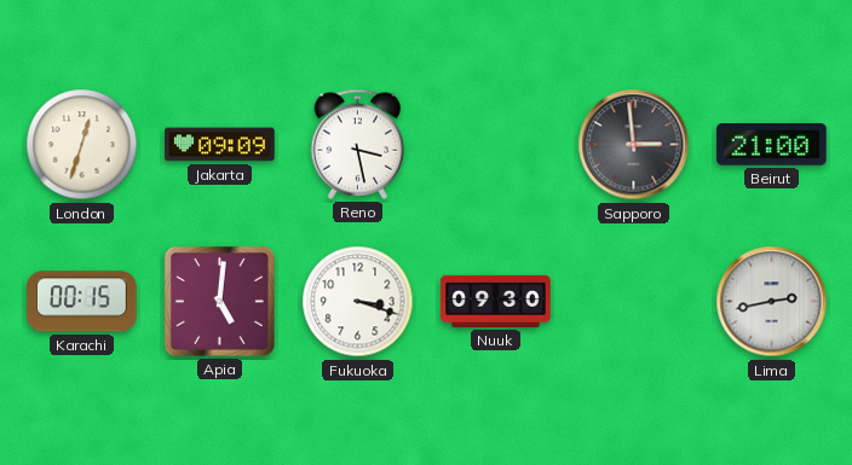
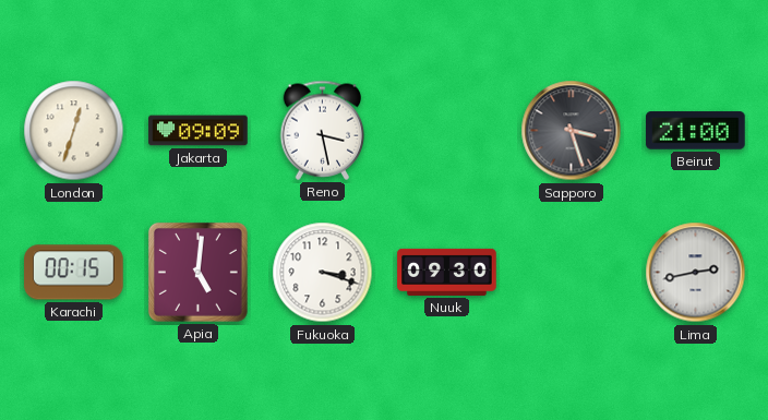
Sapporo: 2:59 -> 3:27
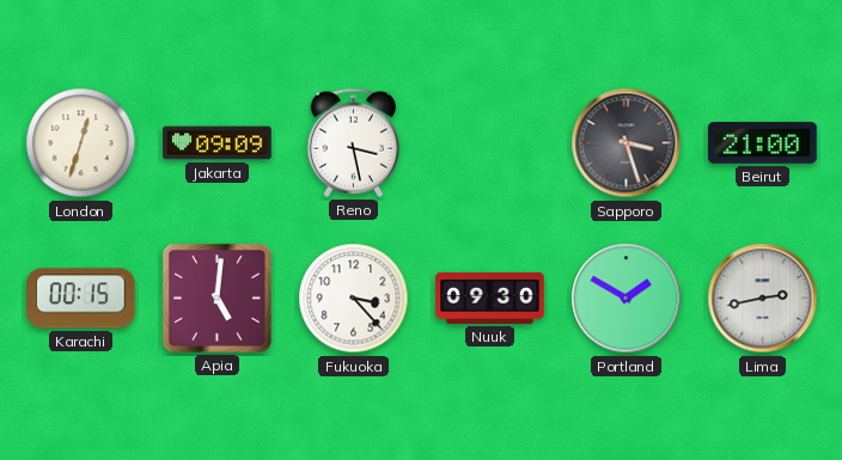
Fukuoka: 3:18 -> 3:23
Portland: none -> 1:50
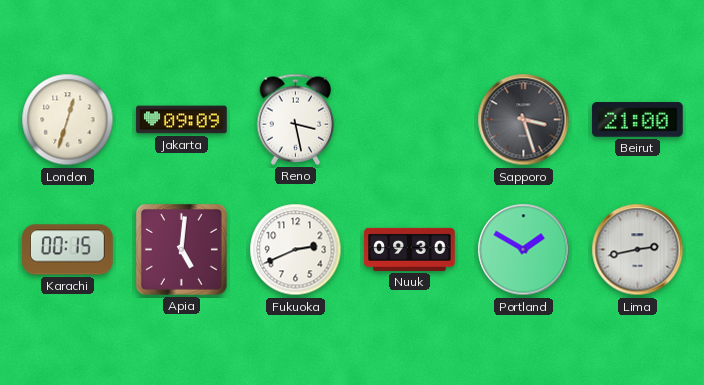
Fukuoka: 3:23 -> 2:41
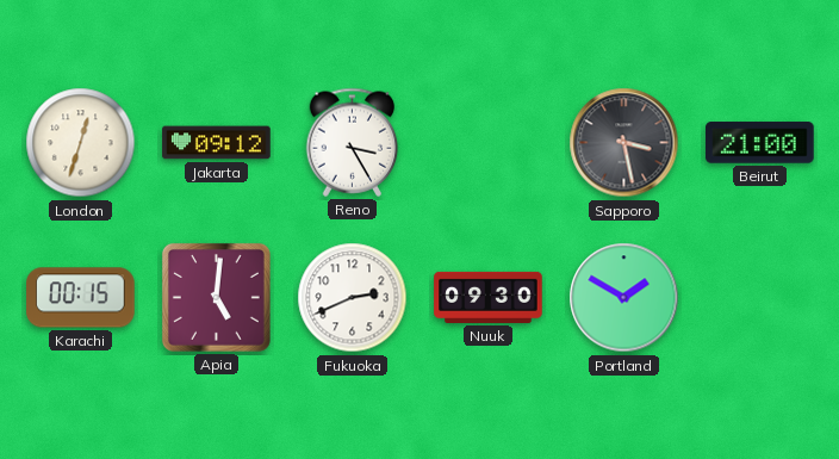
Jakarta: 09:09 -> 09:12
Reno: 3:28 -> 3:25
Sapporo: 3:27 -> 3:28
Lima: 2:43 -> none
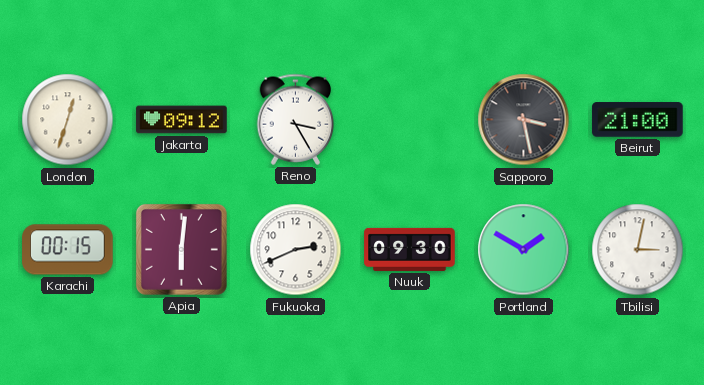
Apia: 5:01 -> 6:01
Tbilisi: none -> 3:02
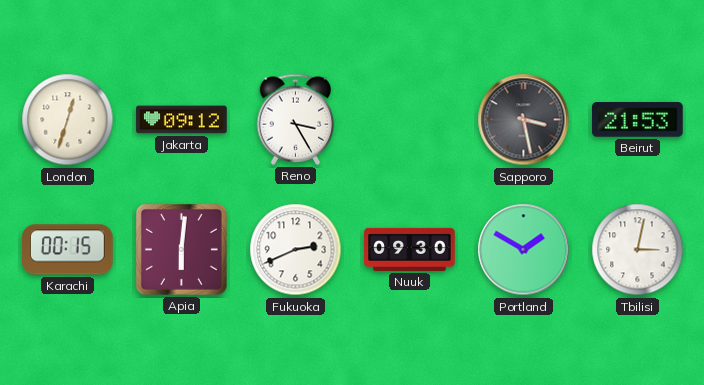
Beirut: 21:00 -> 21:53
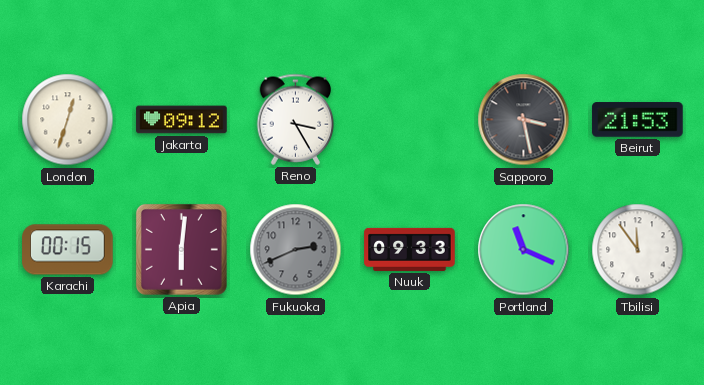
Fukuoka dial: white -> grey
Nuuk: 09:30 -> 09:33
Portland: 1:50 -> 11:19
Tbilisi: 3:02 -> 11:54
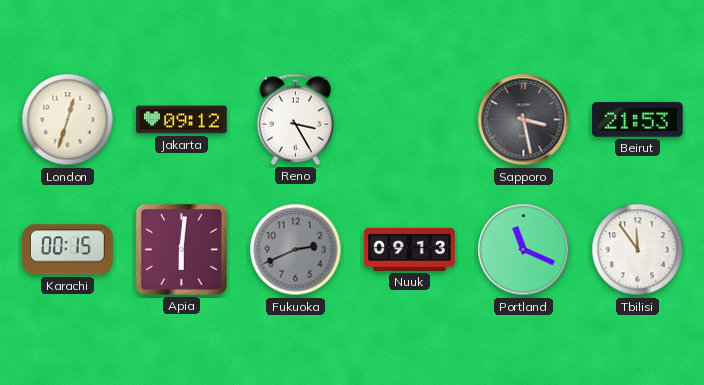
Nuuk: 09:33 -> 09:13
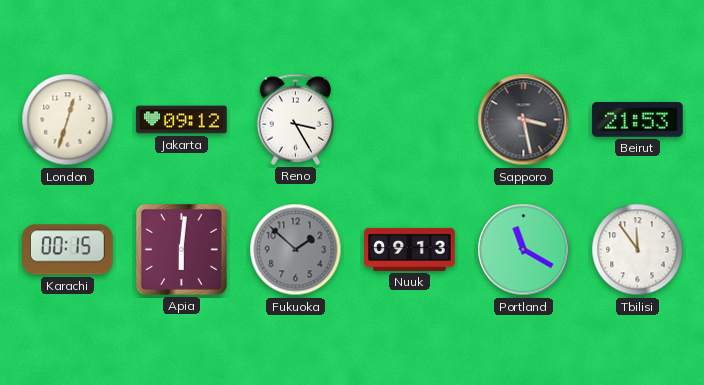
Fukuoka: 2:41 -> 1:52
Portland: 11:19 -> 11:20
